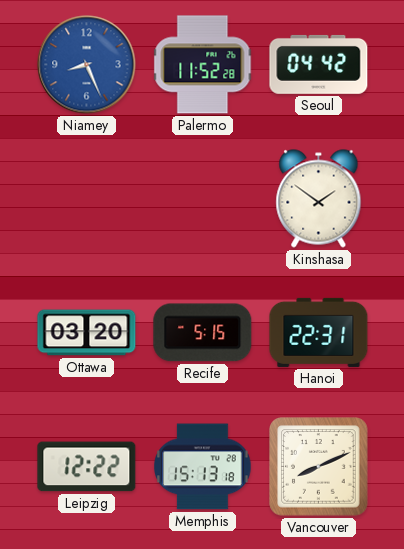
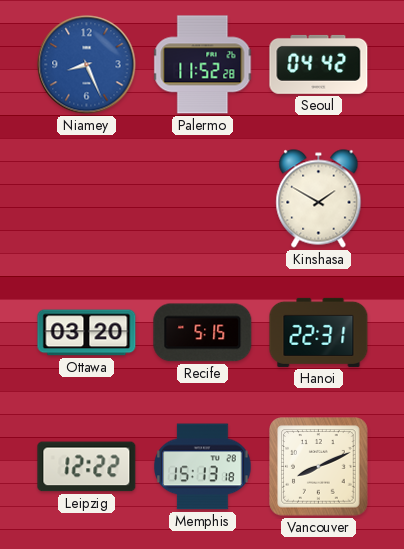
Kinshasa: 1:51 -> 1:50
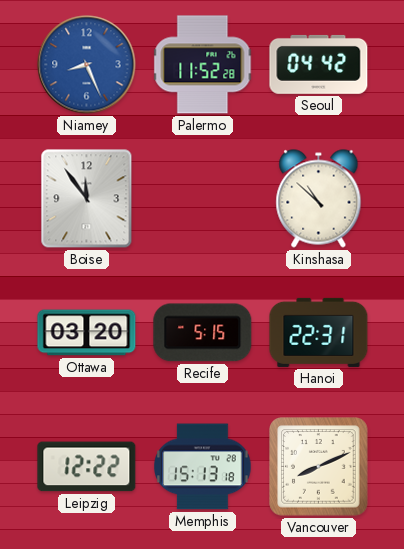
Boise: none -> 11:54
Kinshasa: 1:50 -> 10:52
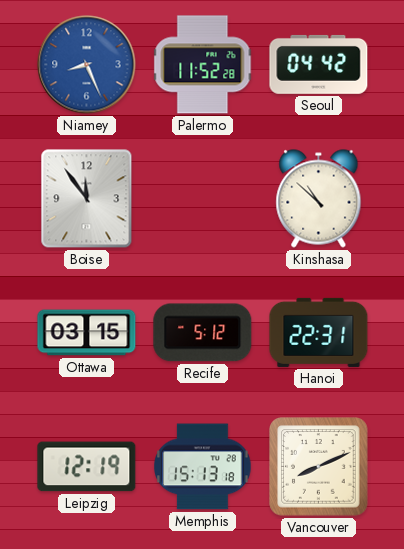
Ottawa: 03:20 -> 03:15
Recife: 5:15 -> 5:12
Leipzig: 12:22 -> 12:19
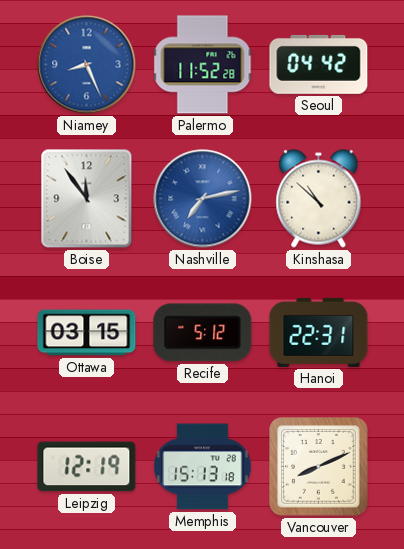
Nashville: none -> 7:13
